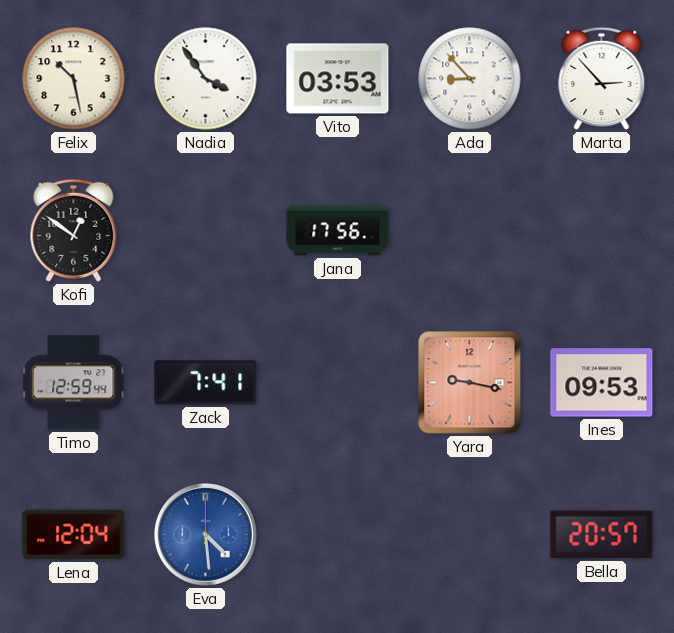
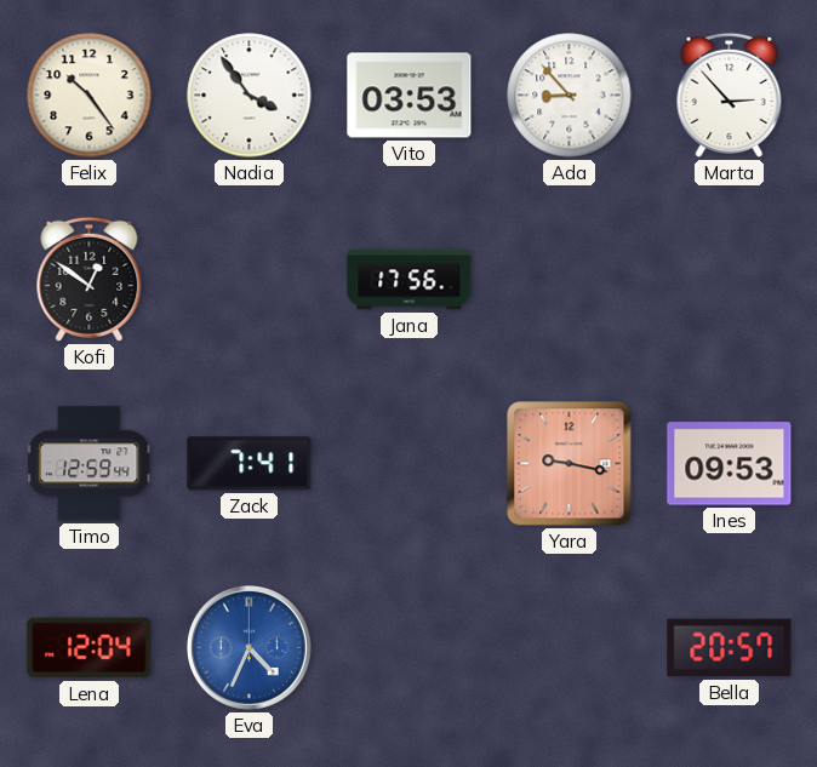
Felix: 10:28 -> 10:24
Eva: 4:29 -> 4:34
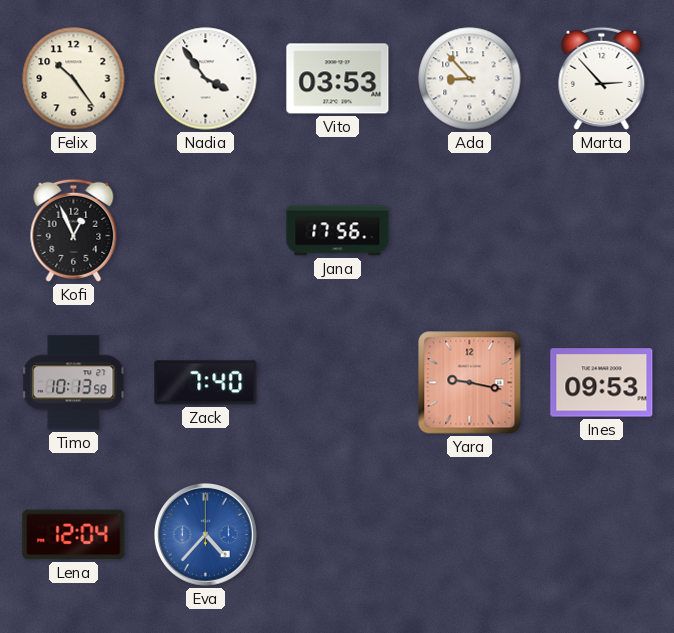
Kofi: 12:51 -> 12:56
Timo: 12:59 -> 10:13
Zack: 7:41 -> 7:40
Eva: 4:34 -> 4:37
Bella: 20:57 -> none
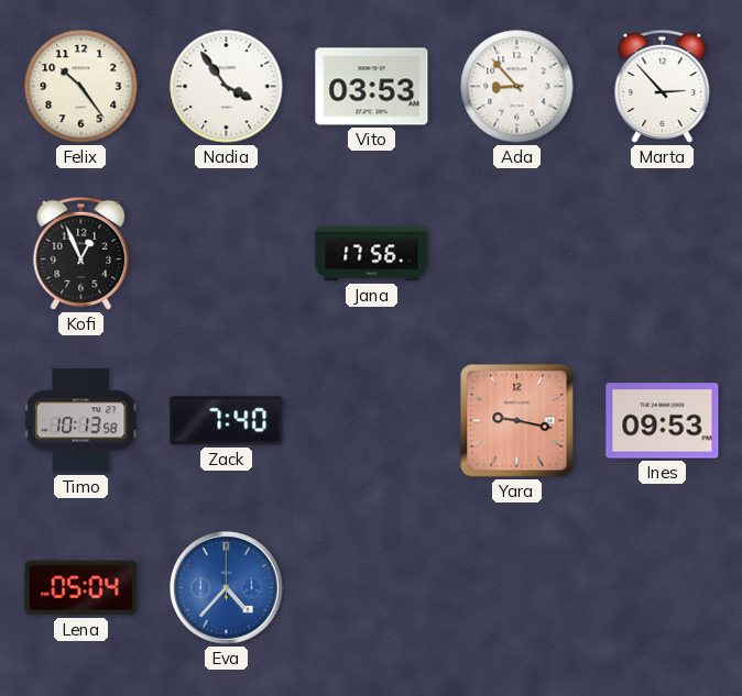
Lena: 12:04 -> 05:04
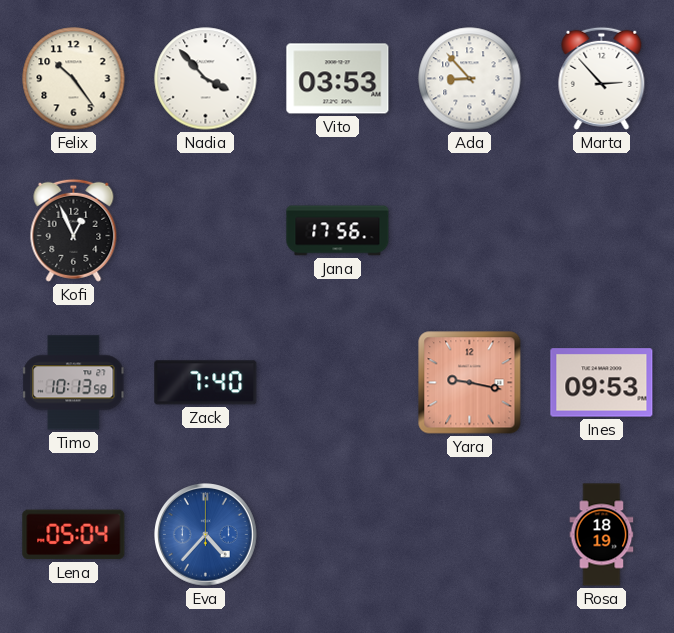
Nadia: 3:54 -> 3:53
Rosa: none -> 18:19
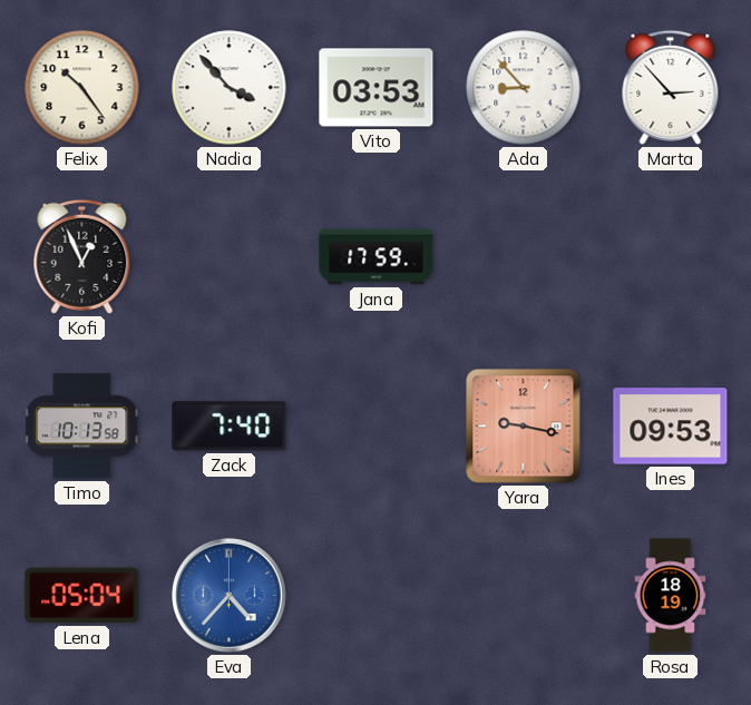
Jana: 17:56 -> 17:59
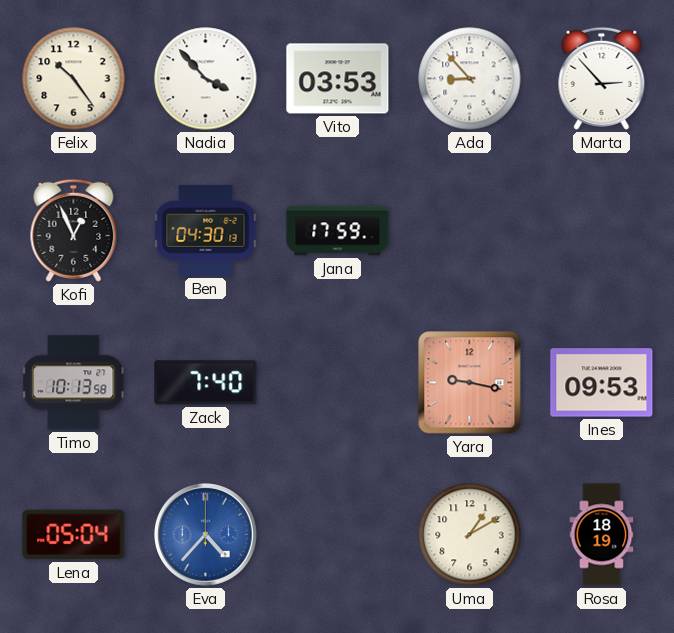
Ben: none -> 04:30
Uma: none -> 1:10
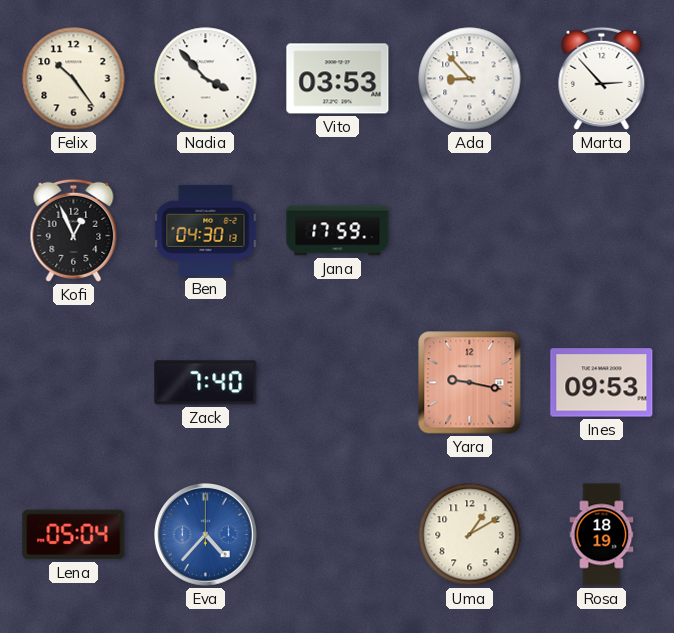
Timo: 10:13 -> none
